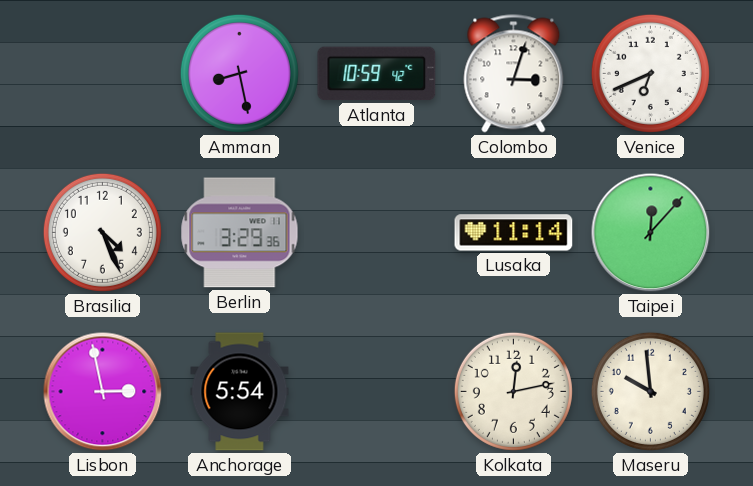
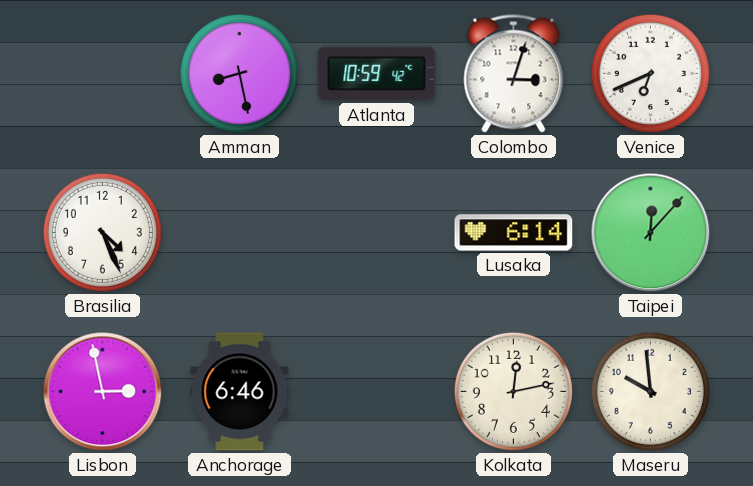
Berlin: 3:29 -> none
Lusaka: 11:14 -> 6:14
Anchorage: 5:54 -> 6:46
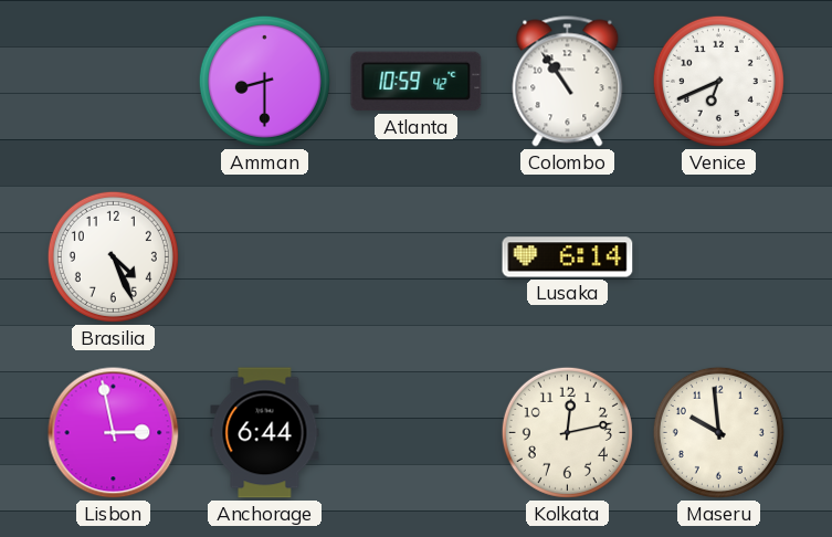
Amman: 8:28 -> 8:30
Colombo: 3:03 -> 10:54
Taipei: 12:07 -> none
Anchorage: 6:46 -> 6:44
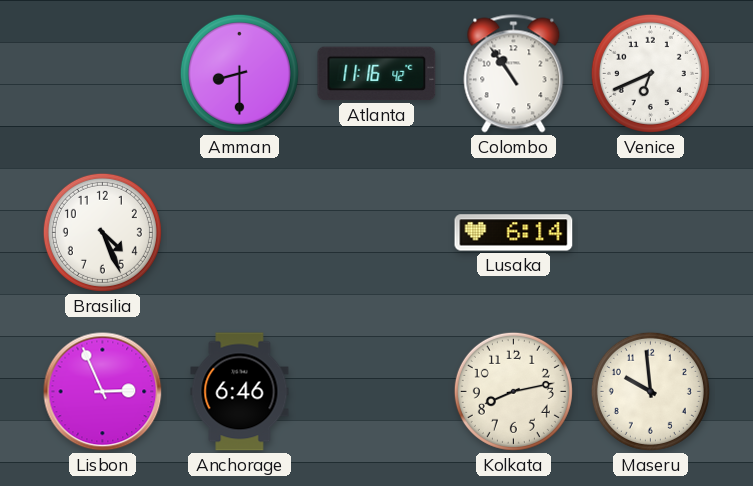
Atlanta: 10:59 -> 11:16
Lisbon: 2:58 -> 2:56
Anchorage: 6:44 -> 6:46
Kolkata: 12:13 -> 8:13
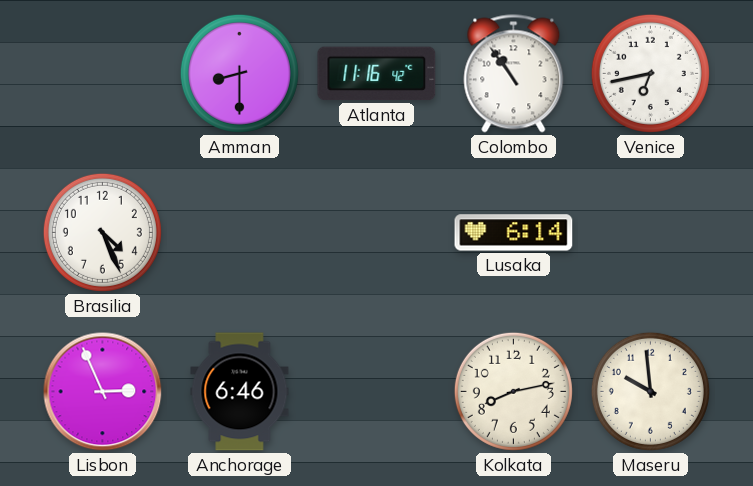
Venice: 6:41 -> 6:43
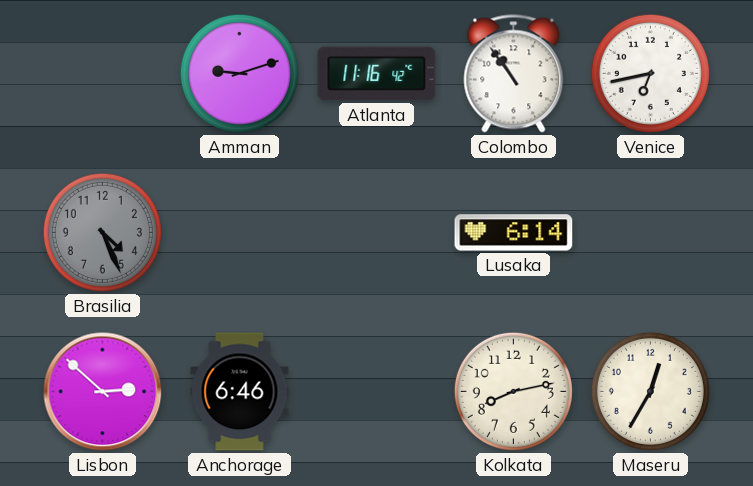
Amman: 8:30 -> 9:12
Brasilia dial: white -> grey
Lisbon: 2:56 -> 2:52
Maseru: 9:59 -> 12:35
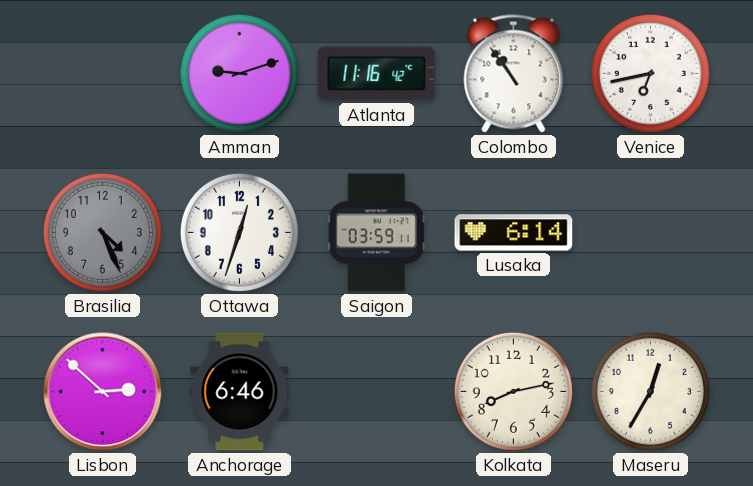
Ottawa: none -> 12:33
Saigon: none -> 03:59
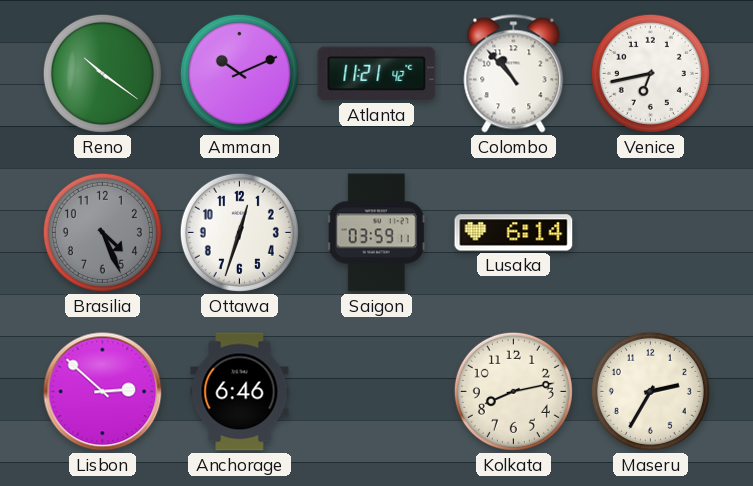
Reno: none -> 10:21
Amman: 9:12 -> 10:11
Atlanta: 11:16 -> 11:21
Colombo: 10:54 -> 10:53
Maseru: 12:35 -> 2:35
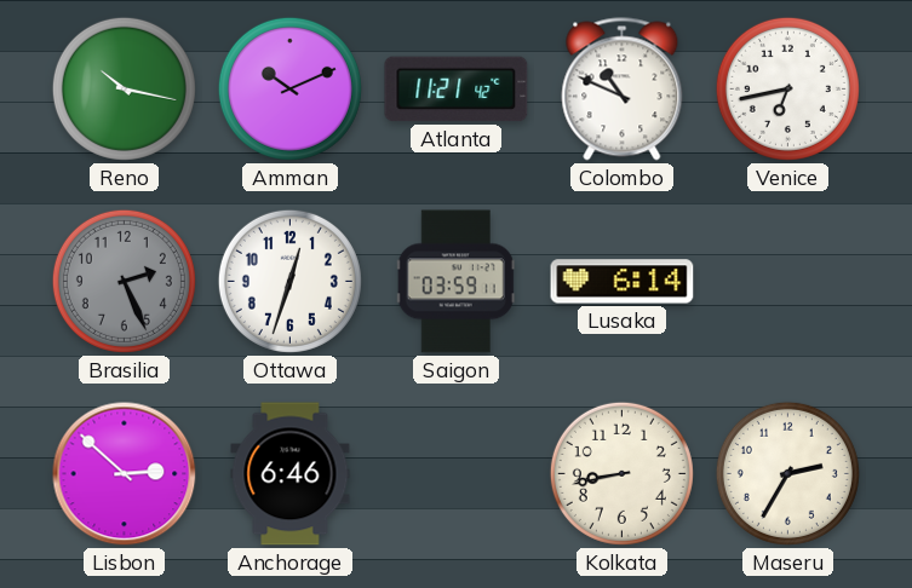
Reno: 10:21 -> 10:17
Colombo: 10:53 -> 10:49
Brasilia: 4:26 -> 2:26
Kolkata: 8:13 -> 8:43
